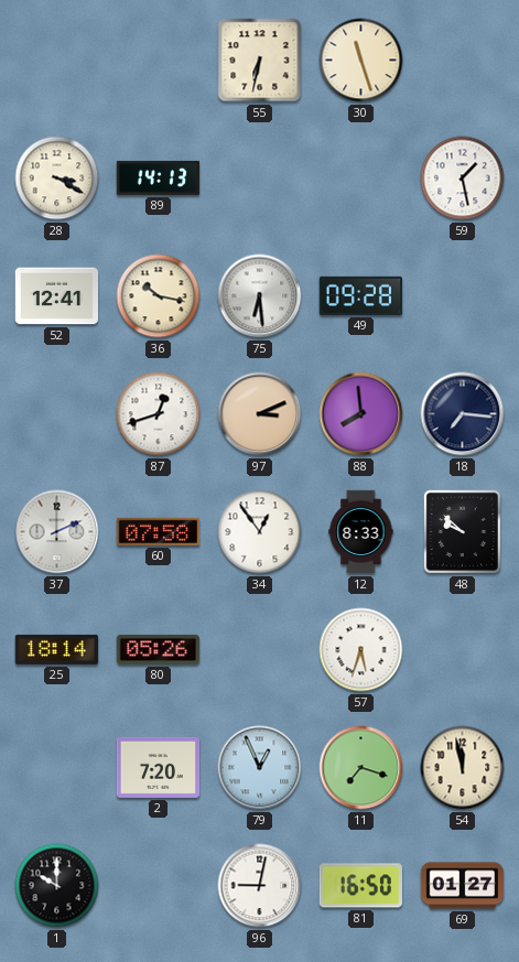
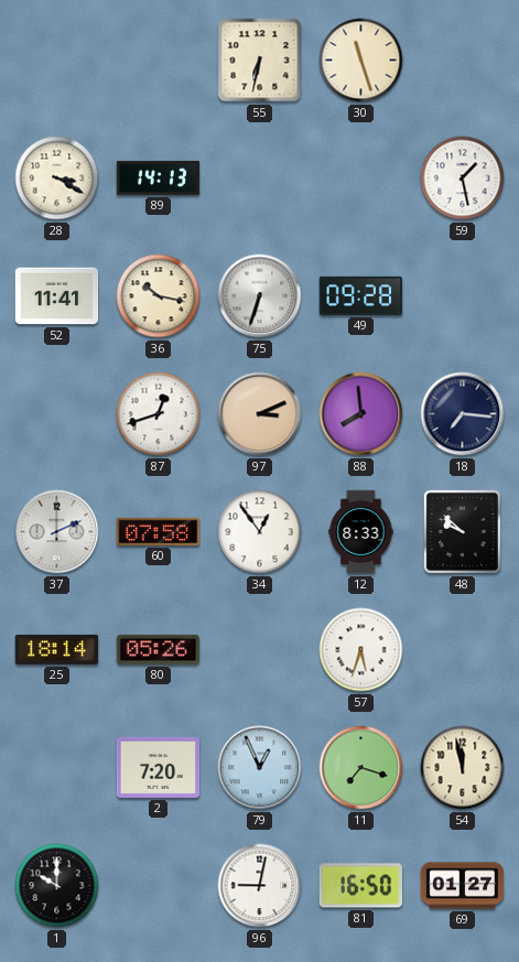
52: 12:41 -> 11:41
75: 6:29 -> 6:33
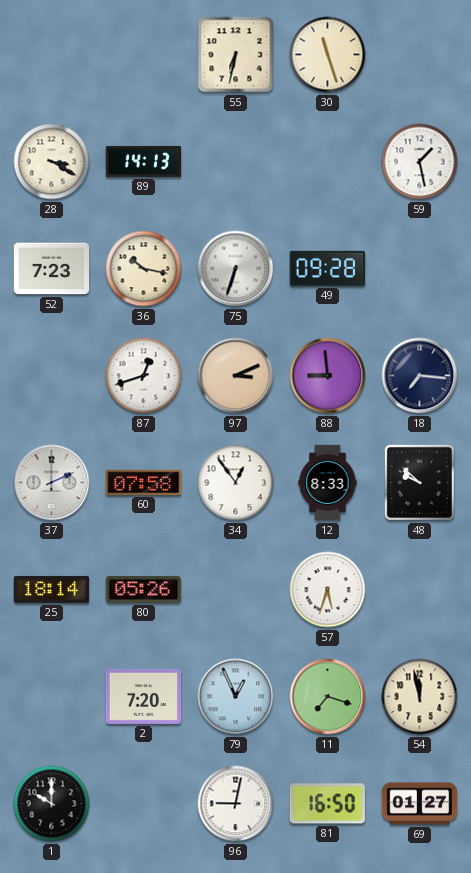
52: 11:41 -> 7:23
88: 7:59 -> 8:59
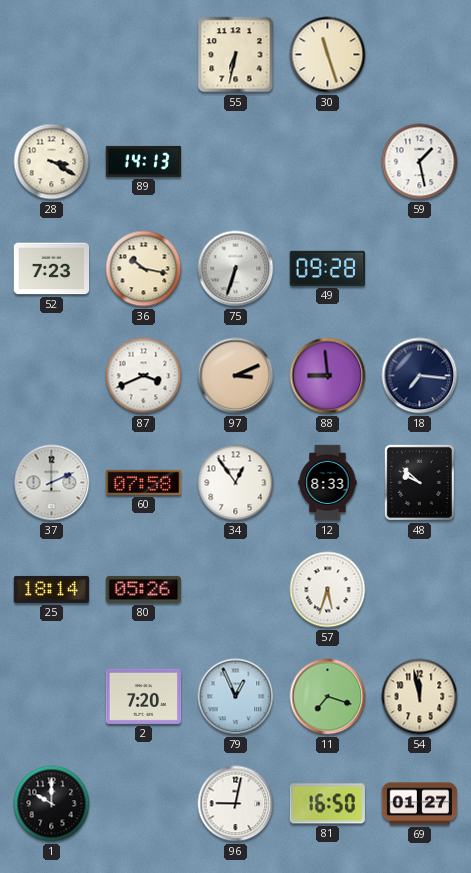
87: 12:42 -> 3:41
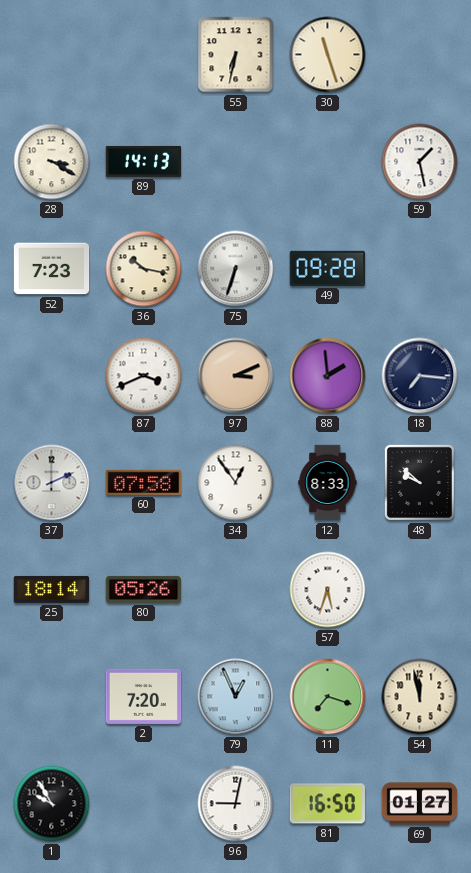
88: 8:59 -> 1:59
1: 10:00 -> 9:55
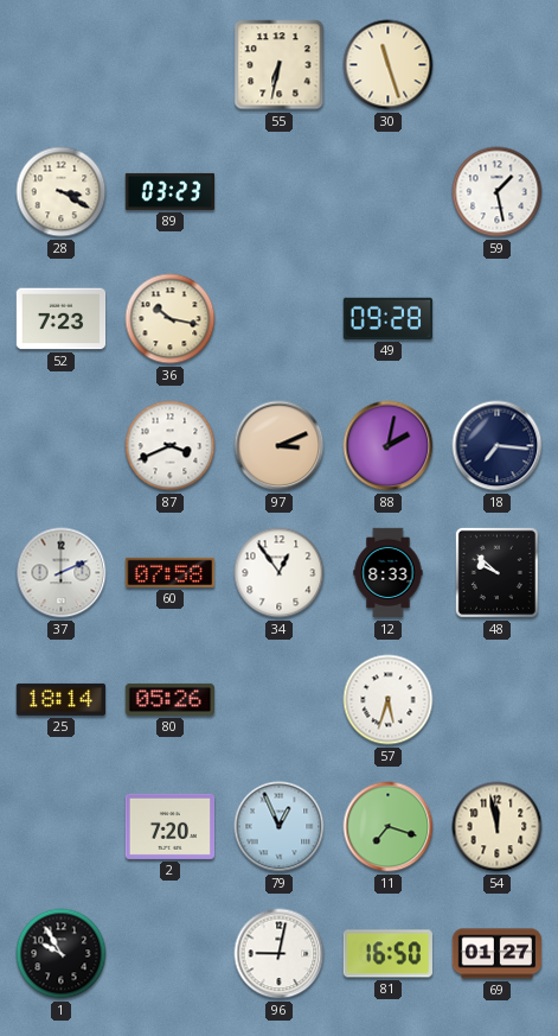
89: 14:13 -> 03:23
75: 6:33 -> none
88: 1:59 -> 2:02
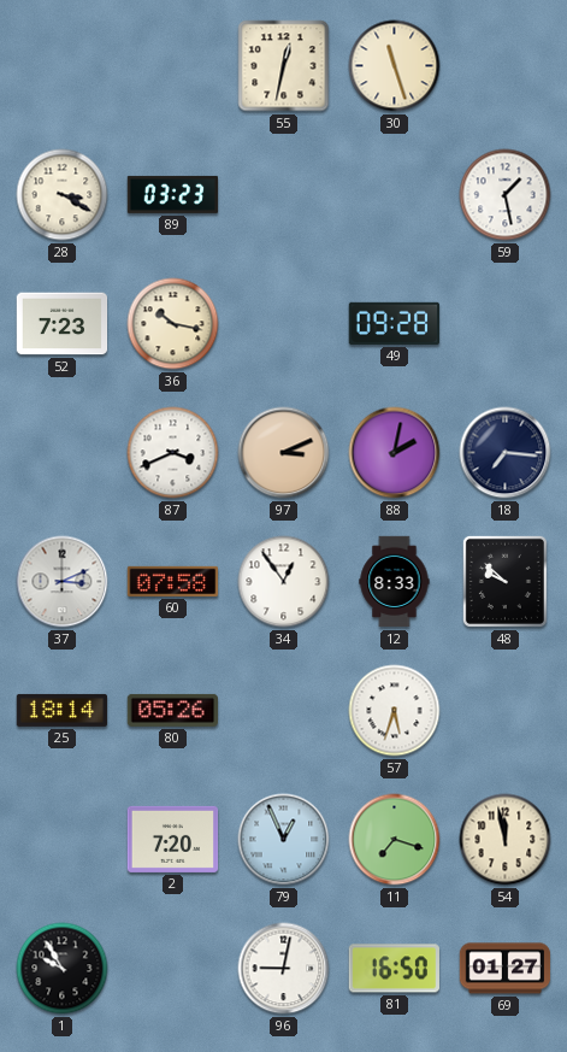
55: 6:32 -> 12:32
37: 2:11 -> 3:11
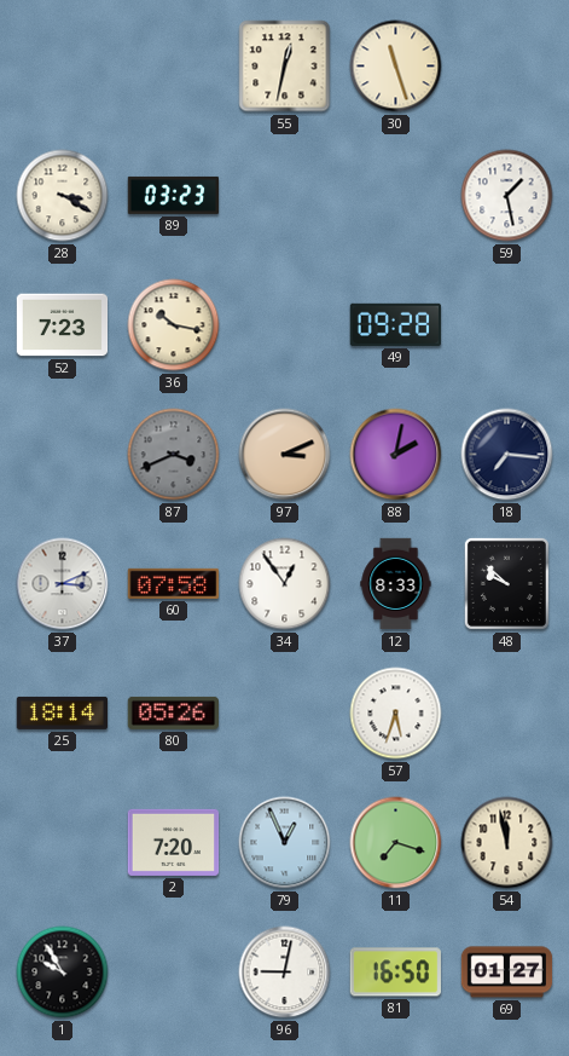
87 dial: white -> grey
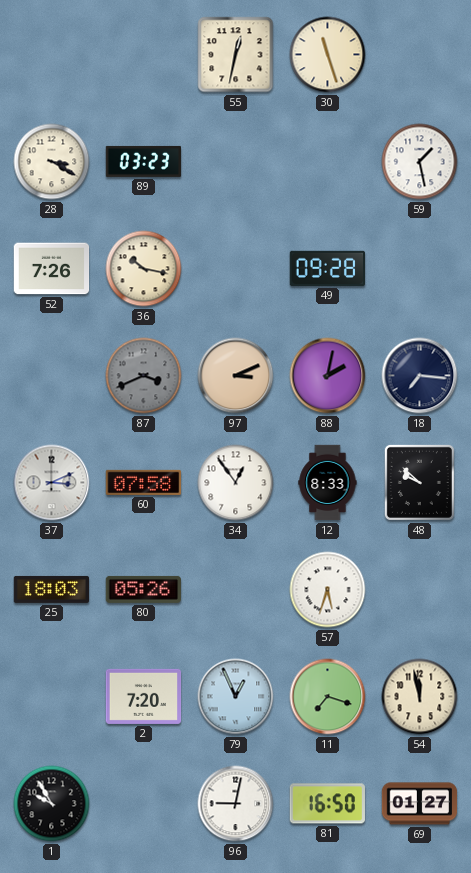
52: 7:23 -> 7:26
25: 18:14 -> 18:03
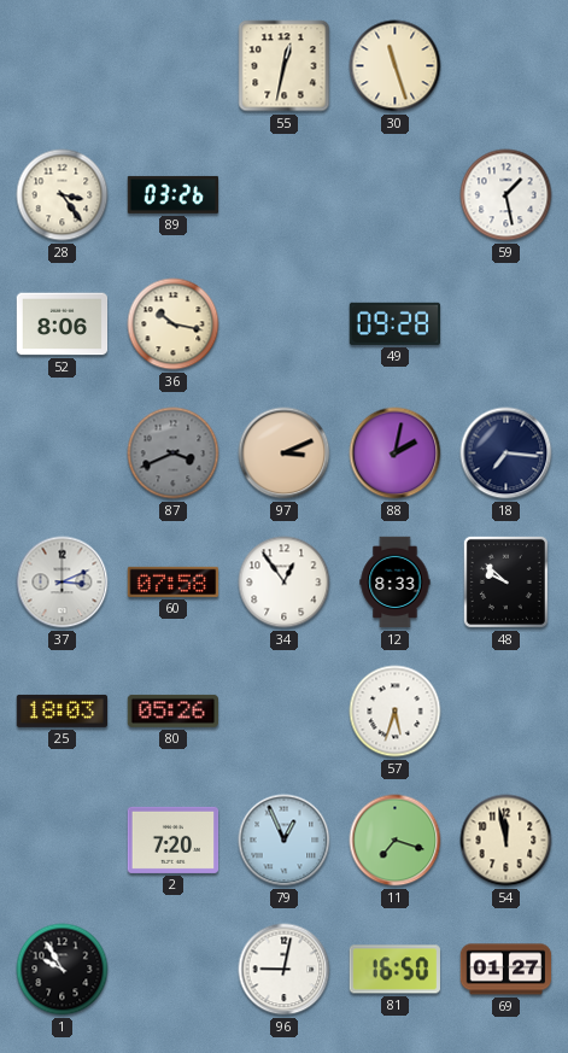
28: 3:20 -> 3:24
89: 03:23 -> 03:26
52: 7:26 -> 8:06
